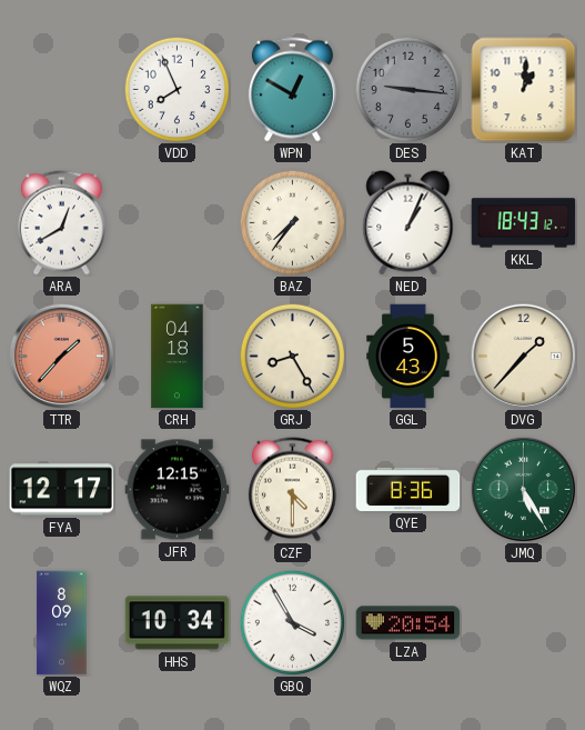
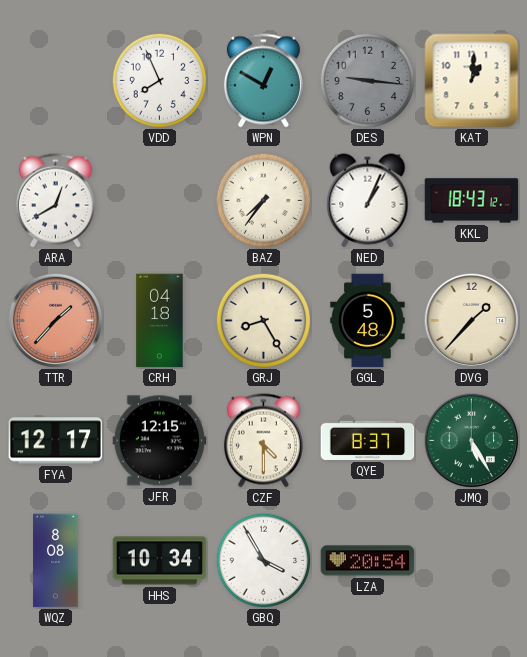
GGL: 5:43 -> 5:48
QYE: 8:36 -> 8:37
WQZ: 8:09 -> 8:08
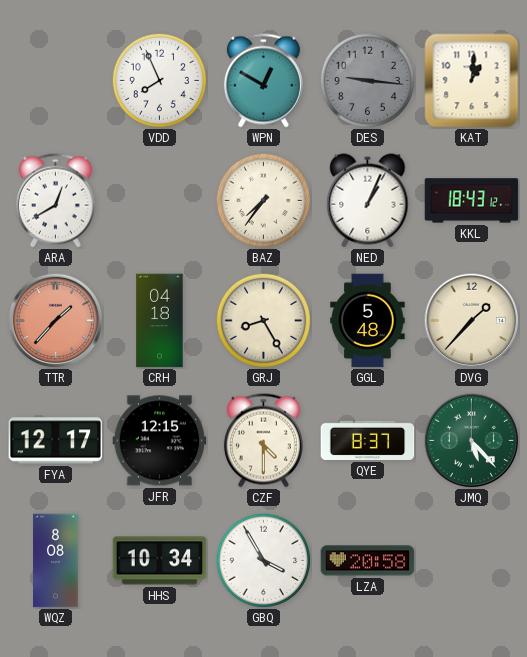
JMQ: 5:25 -> 5:23
LZA: 20:54 -> 20:58
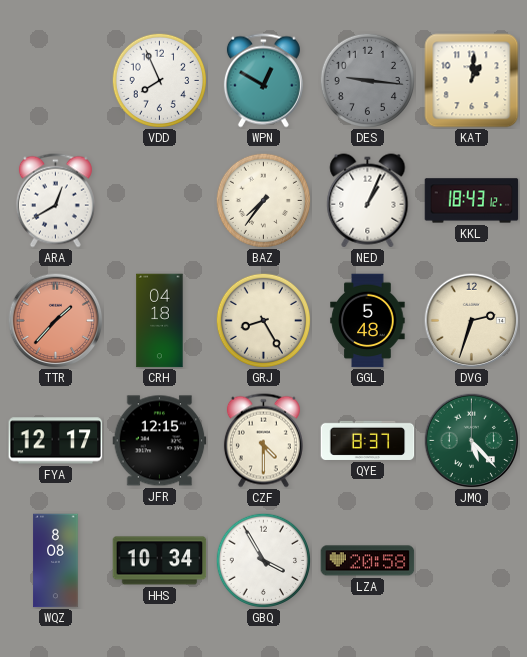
DVG: 1:37 -> 2:33
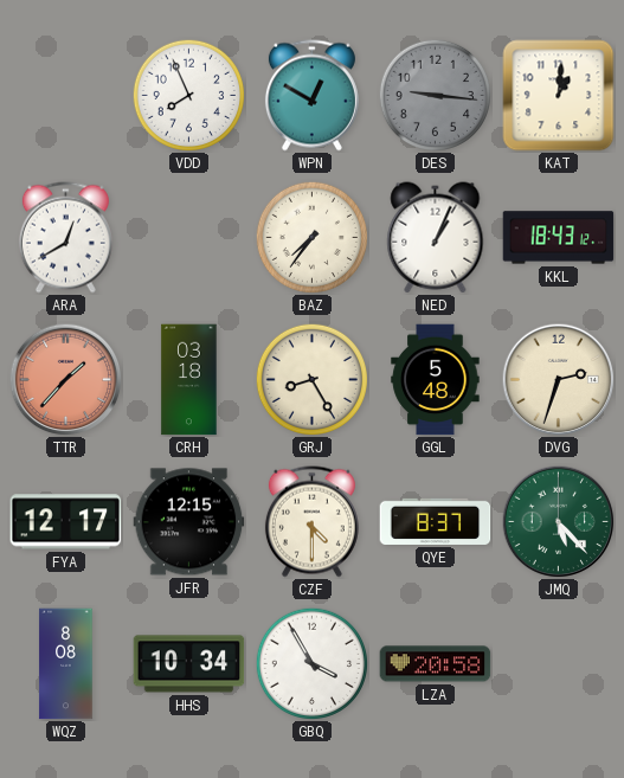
CRH: 04:18 -> 03:18
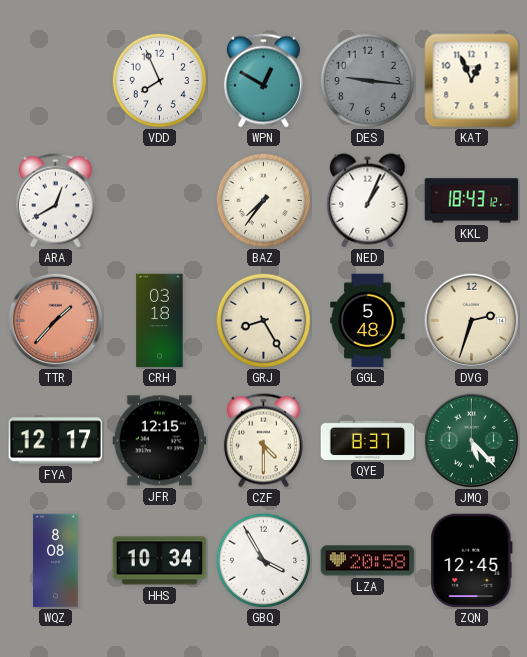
KAT: 1:01 -> 12:56
ZQN: none -> 12:45
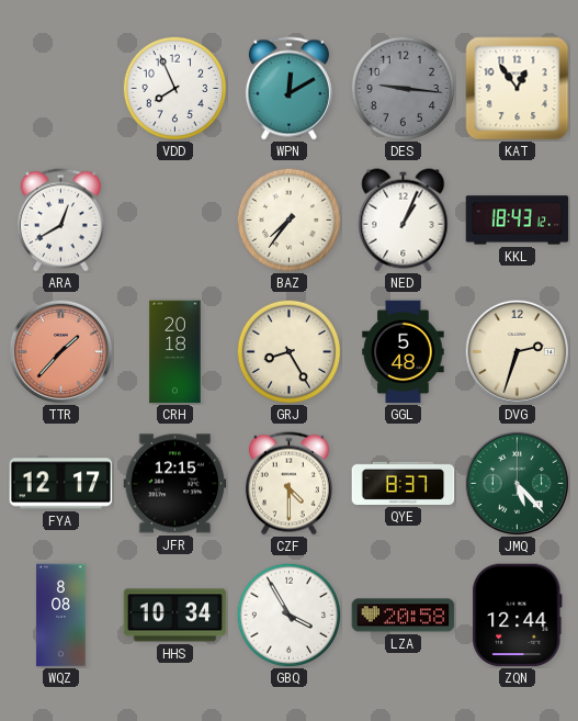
WPN: 12:50 -> 12:10
KAT: 12:56 -> 12:54
CRH: 03:18 -> 20:18
ZQN: 12:45 -> 12:44
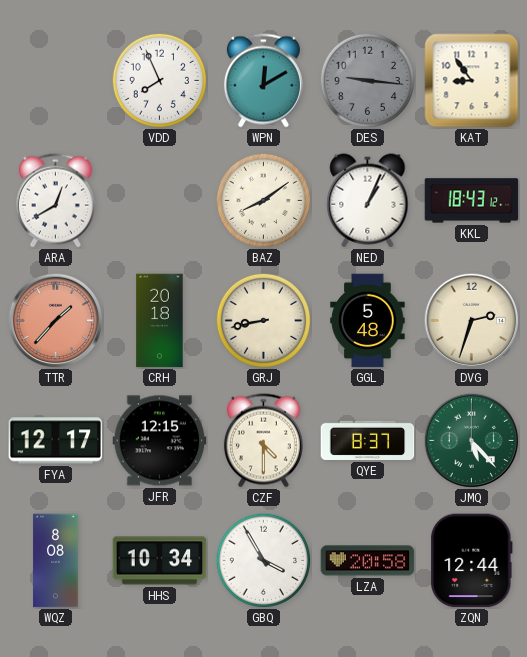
KAT: 12:54 -> 8:54
BAZ: 7:36 -> 8:09
GRJ: 8:25 -> 8:43
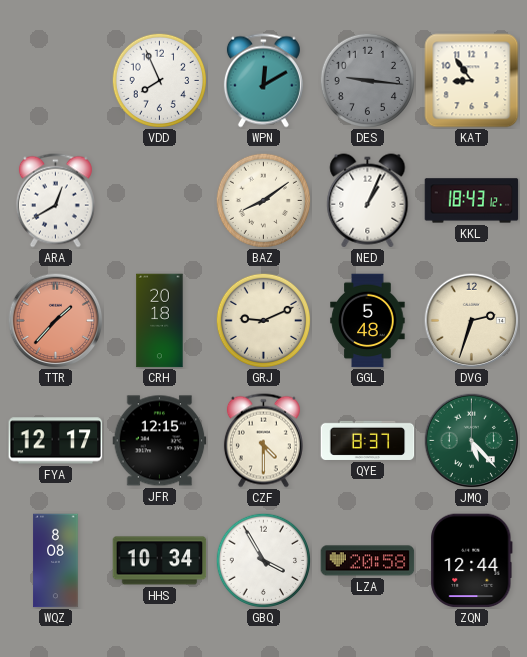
GRJ: 8:43 -> 9:11
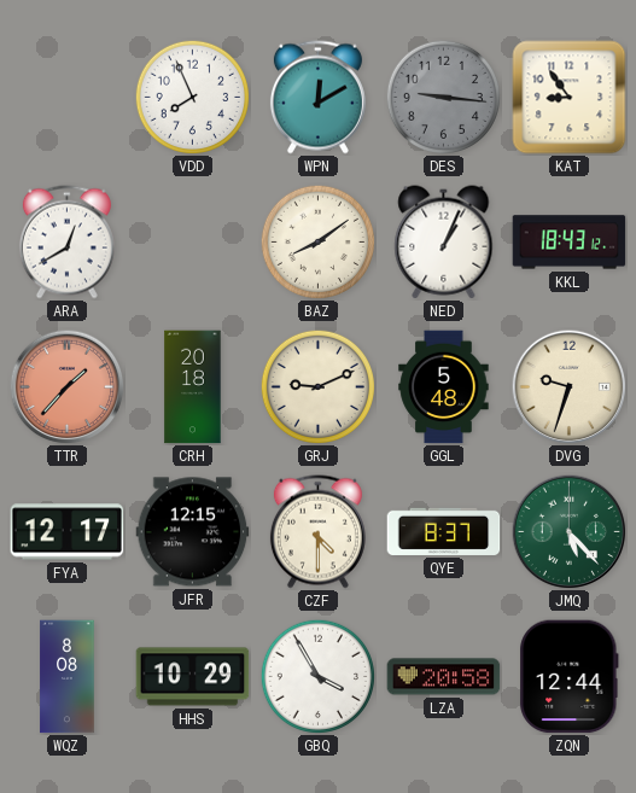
DVG: 2:33 -> 9:33
HHS: 10:34 -> 10:29
